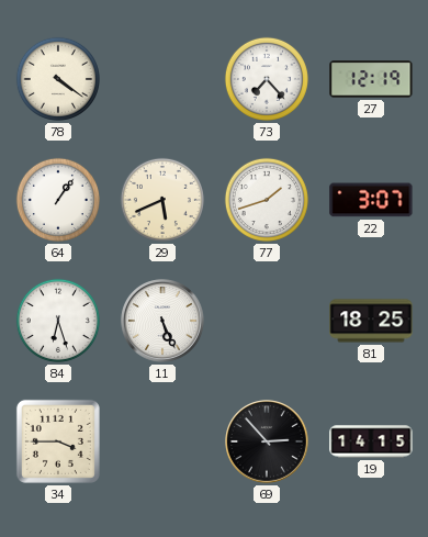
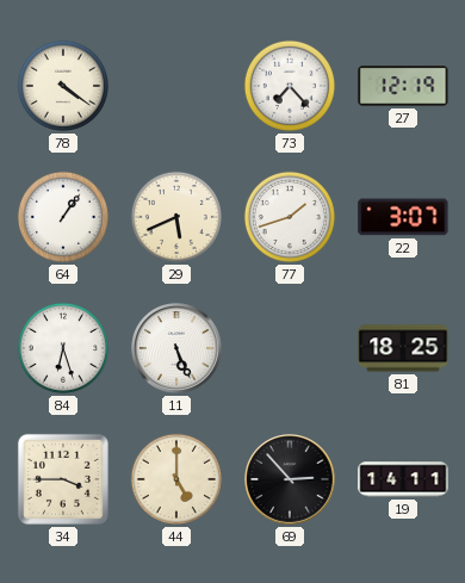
44: none -> 5:00
19: 14:15 -> 14:11
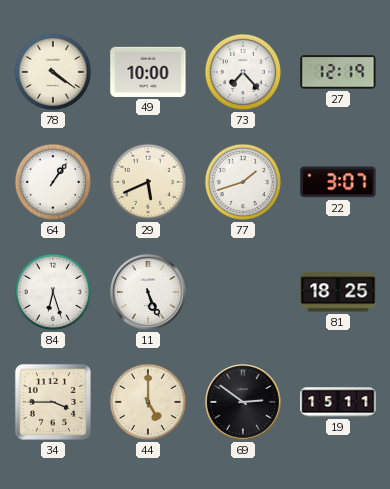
49: none -> 10:00
69: 2:53 -> 2:51
19: 14:11 -> 15:11
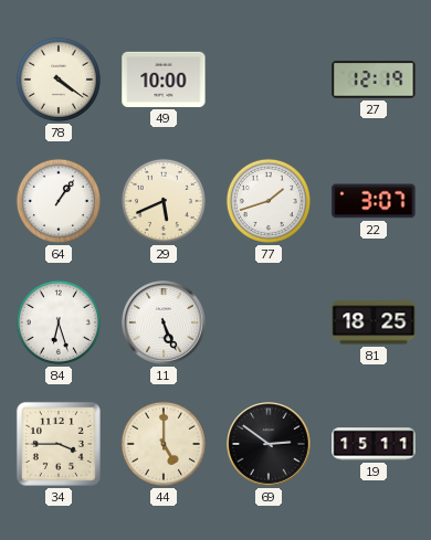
73: 7:23 -> none
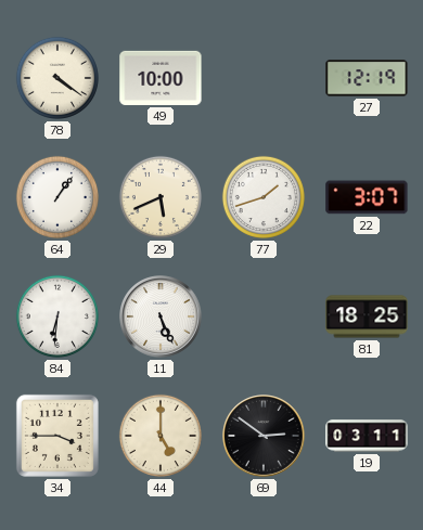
84: 6:27 -> 6:31
19: 15:11 -> 03:11
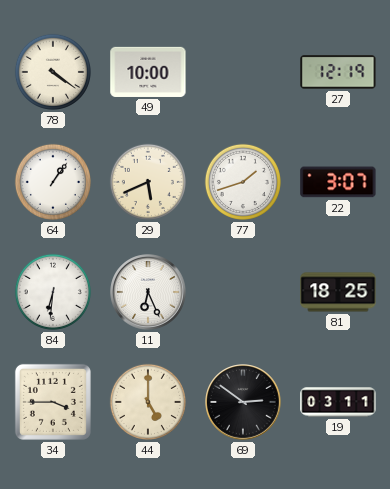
11: 5:26 -> 6:26
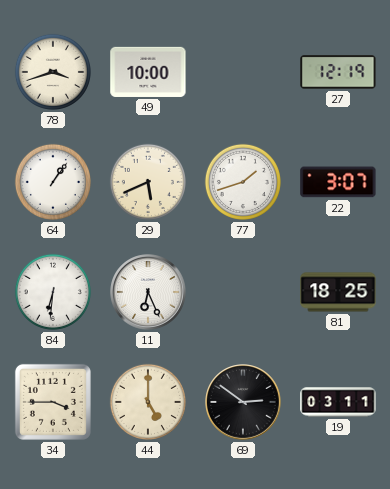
78: 4:21 -> 3:42
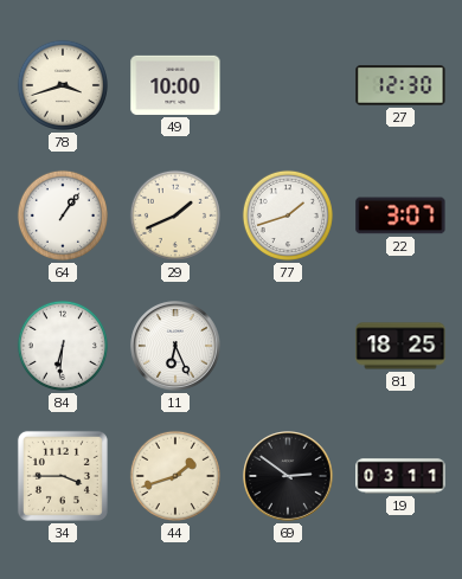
27: 12:19 -> 12:30
29: 5:41 -> 1:41
44: 5:00 -> 1:42
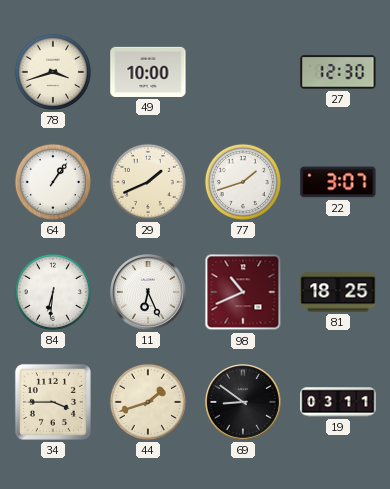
98: none -> 10:41
69: 2:51 -> 8:51
